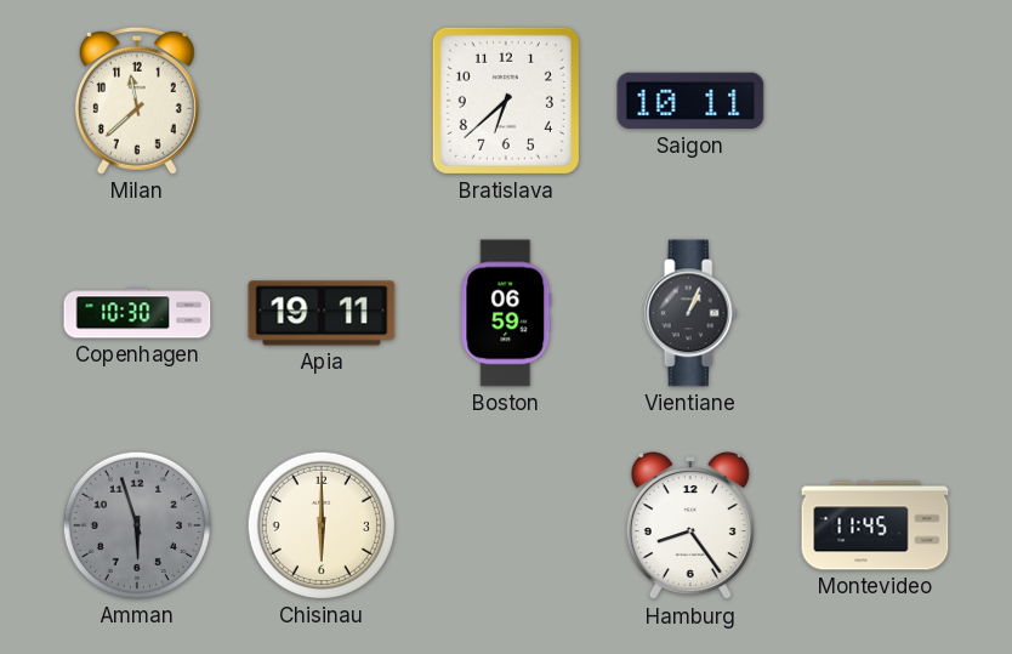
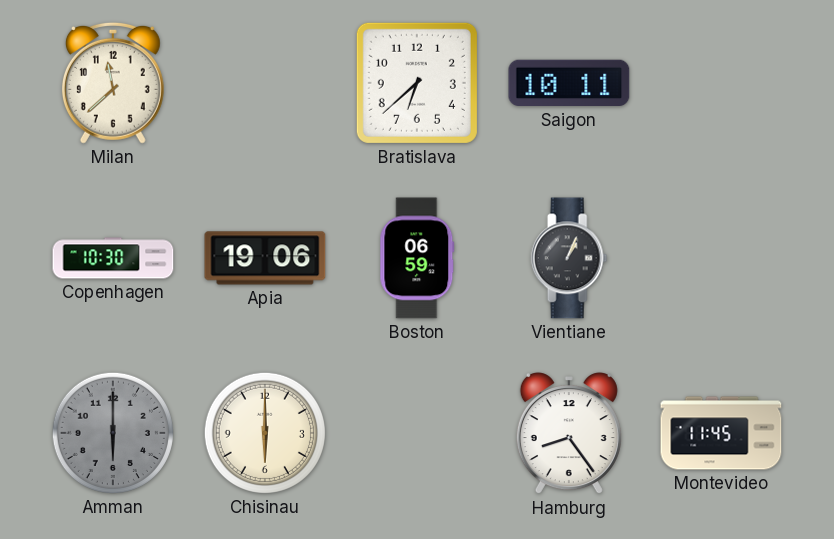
Apia: 19:11 -> 19:06
Amman: 5:57 -> 6:00
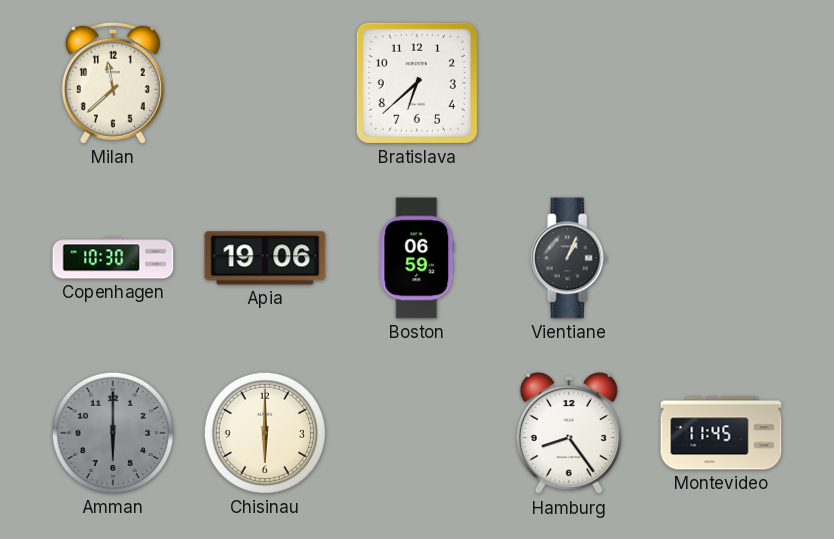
Saigon: 10:11 -> none
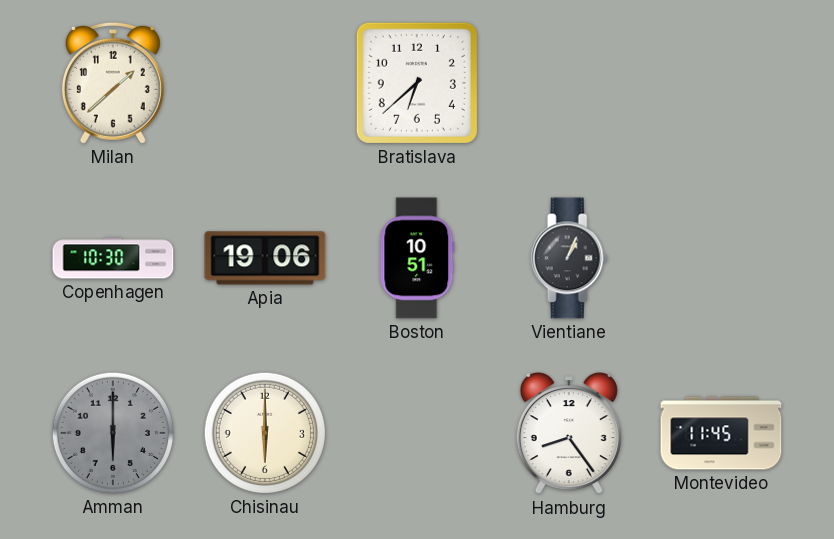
Milan: 11:38 -> 1:38
Boston: 06:59 -> 10:51
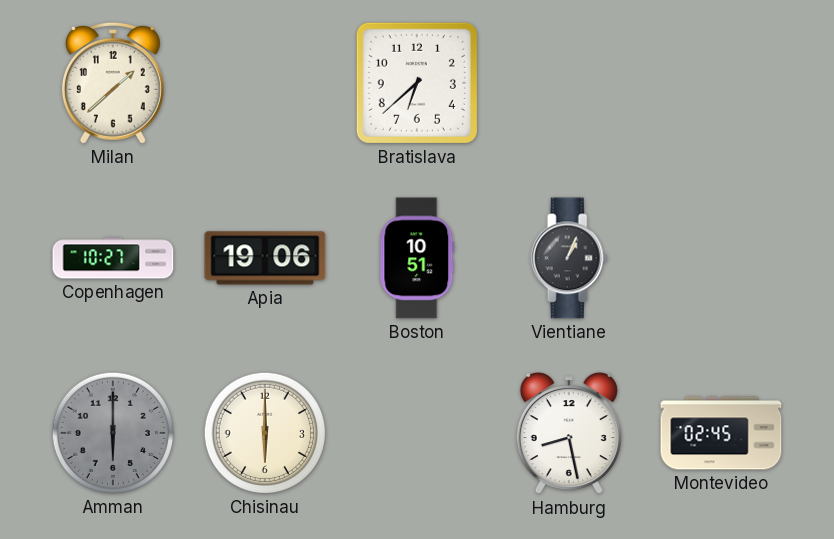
Copenhagen: 10:30 -> 10:27
Hamburg: 8:24 -> 8:28
Montevideo: 11:45 -> 02:45
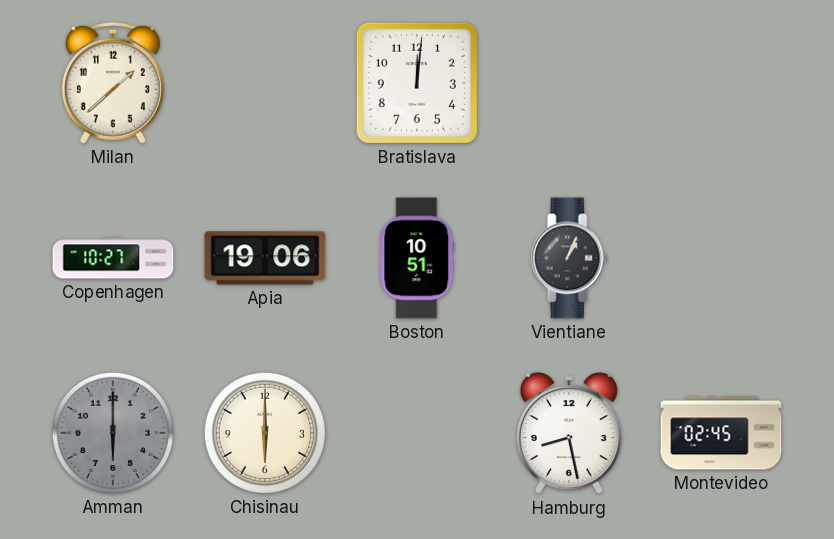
Bratislava: 6:38 -> 12:01
